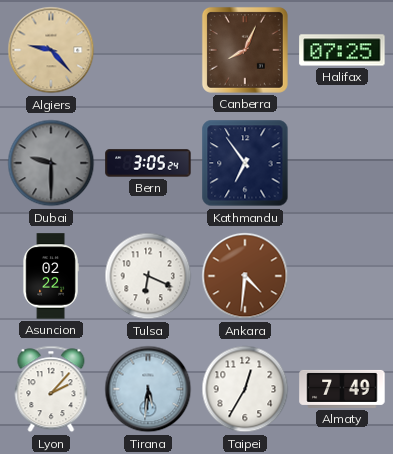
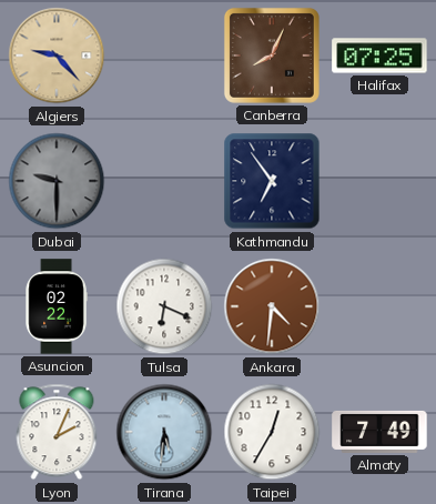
Bern: 3:05 -> none
Lyon: 2:07 -> 2:04
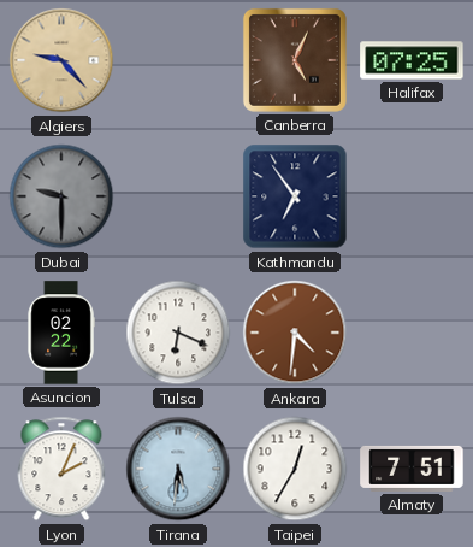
Canberra: 8:04 -> 5:04
Almaty: 7:49 -> 7:51
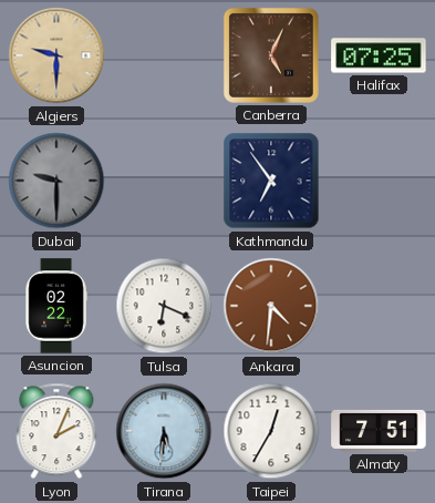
Algiers: 9:23 -> 9:30
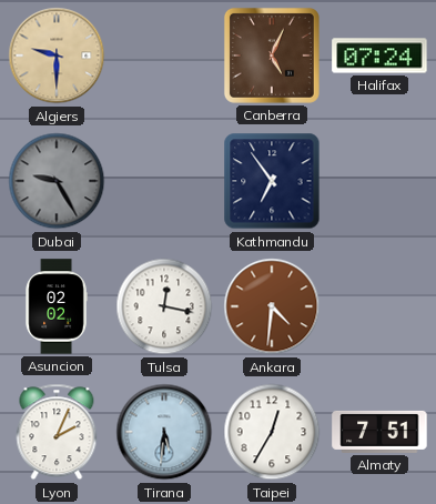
Halifax: 07:25 -> 07:24
Dubai: 9:30 -> 9:25
Asuncion: 02:22 -> 02:02
Tulsa: 6:19 -> 12:17
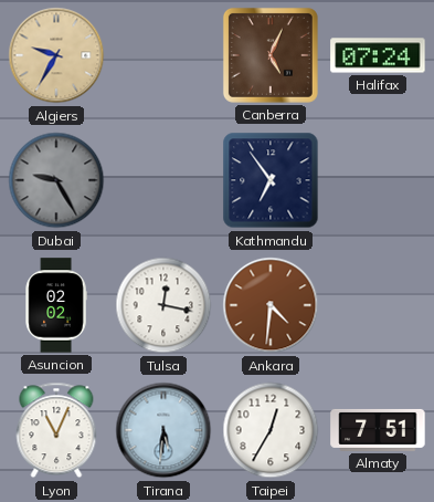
Algiers: 9:30 -> 9:35
Lyon: 2:04 -> 11:04
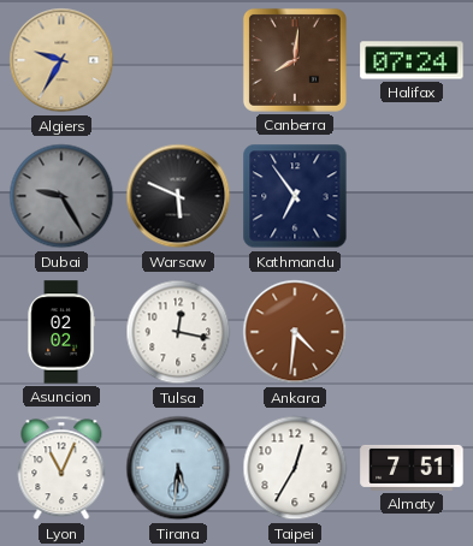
Canberra: 5:04 -> 8:01
Warsaw: none -> 5:49
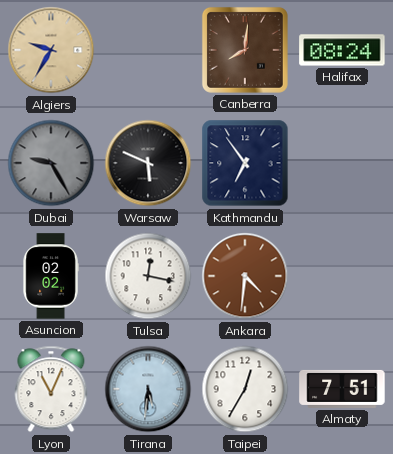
Halifax: 07:24 -> 08:24
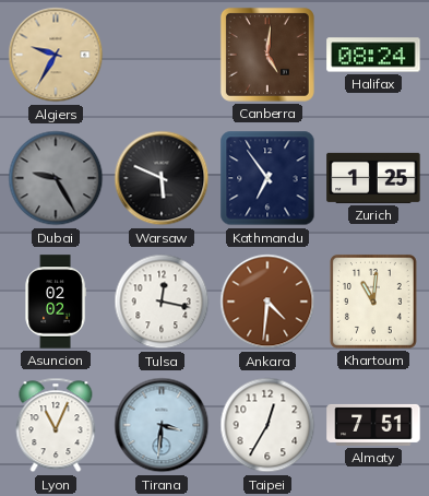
Canberra: 8:01 -> 5:01
Zurich: none -> 1:25
Khartoum: none -> 11:01
Tirana: 5:31 -> 3:31
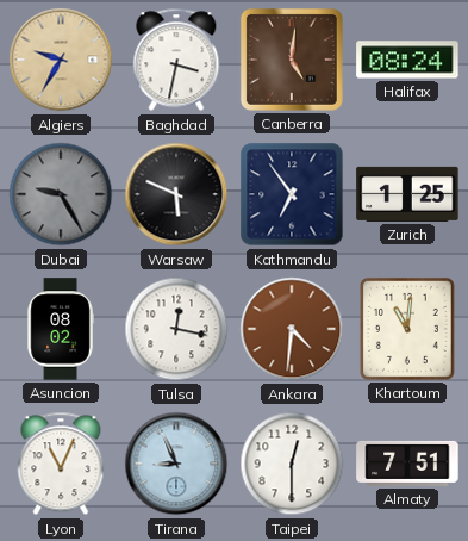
Baghdad: none -> 3:32
Asuncion: 02:02 -> 08:02
Tirana: 3:31 -> 8:56
Taipei: 12:35 -> 12:30
